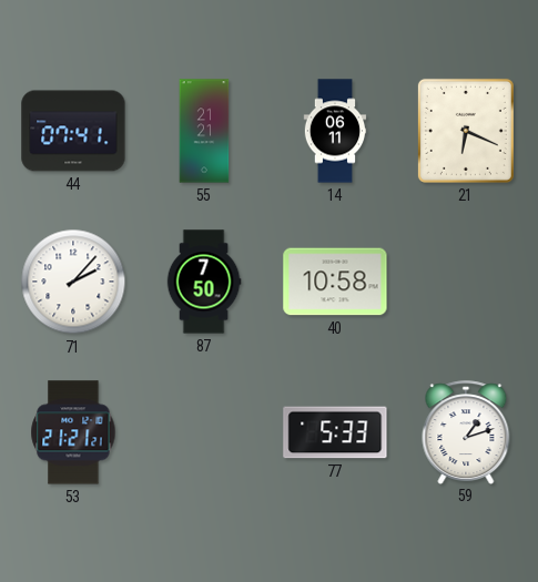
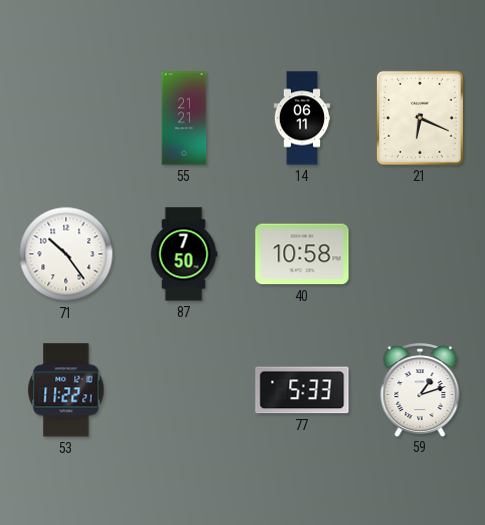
44: 07:41 -> none
71: 2:07 -> 10:24
53: 21:21 -> 11:22
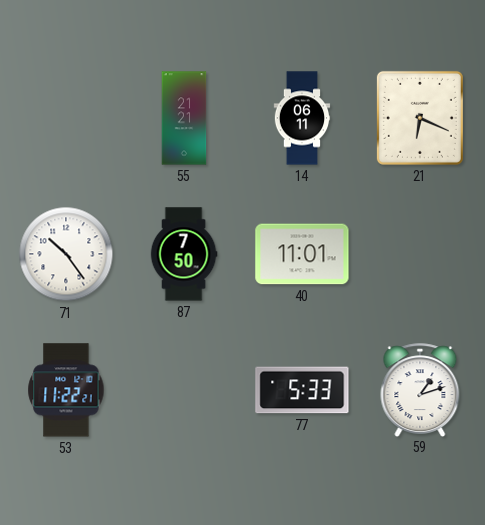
40: 10:58 -> 11:01
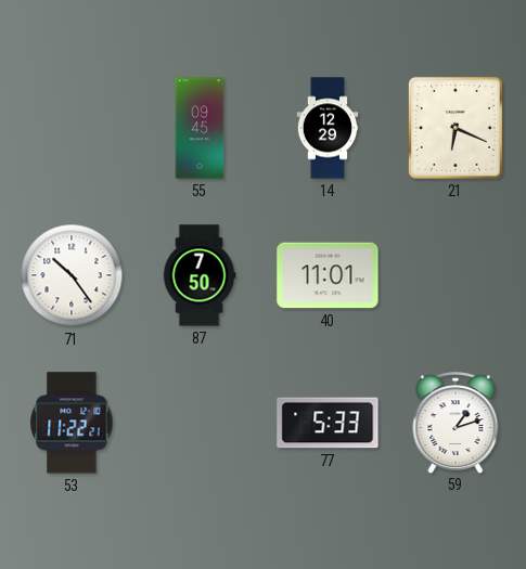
55: 21:21 -> 09:45
14: 06:11 -> 12:29
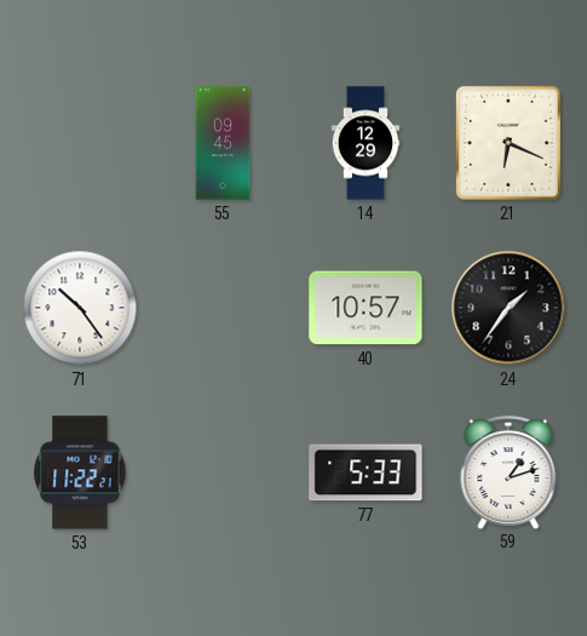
87: 7:50 -> none
40: 11:01 -> 10:57
24: none -> 1:36
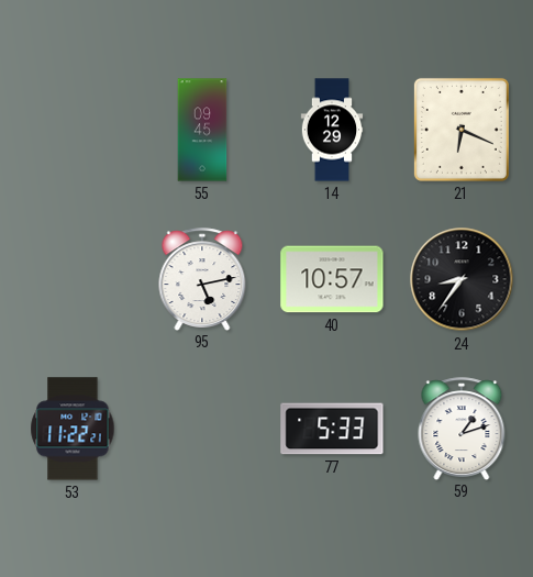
71: 10:24 -> none
95: none -> 5:13
24: 1:36 -> 8:36
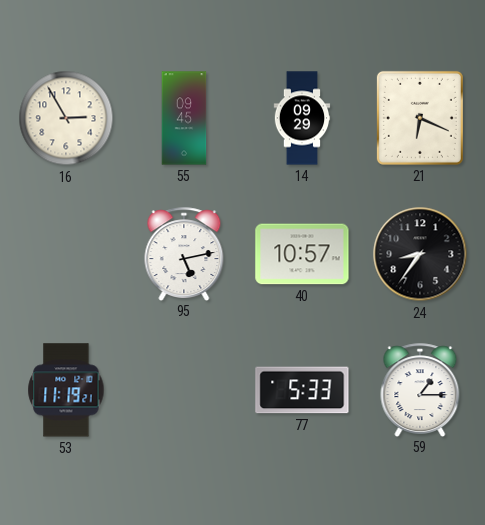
16: none -> 2:55
14: 12:29 -> 09:29
53: 11:22 -> 11:19
59: 1:12 -> 1:15
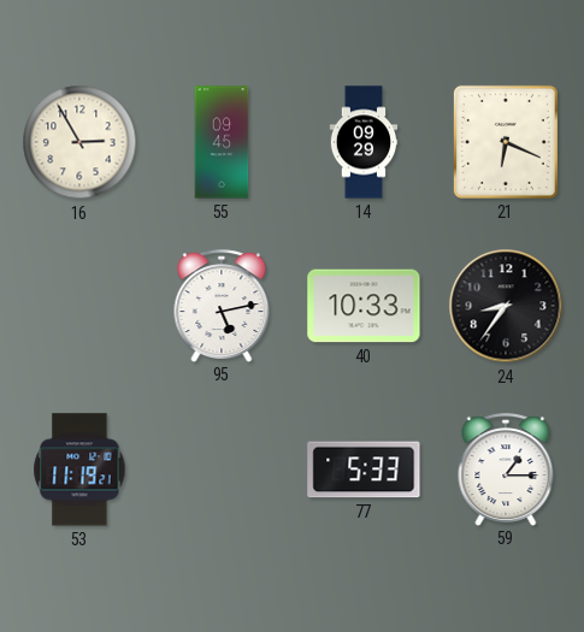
40: 10:57 -> 10:33
